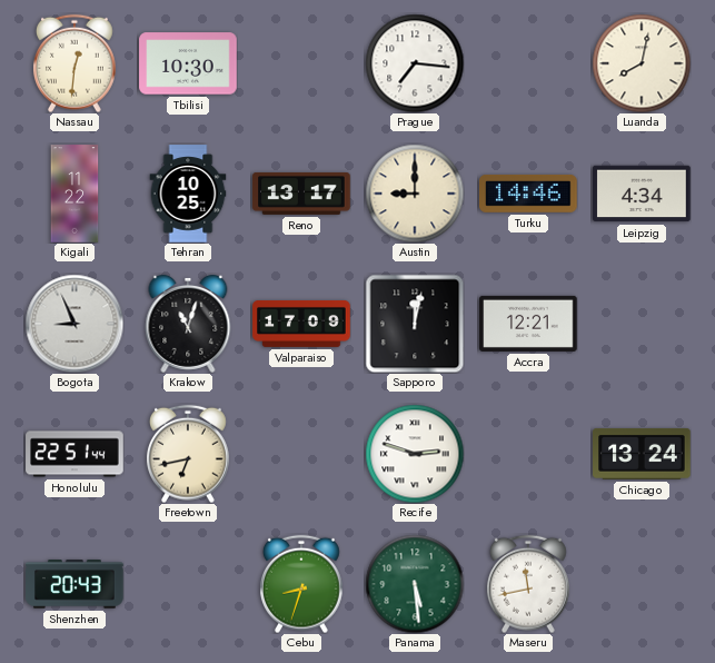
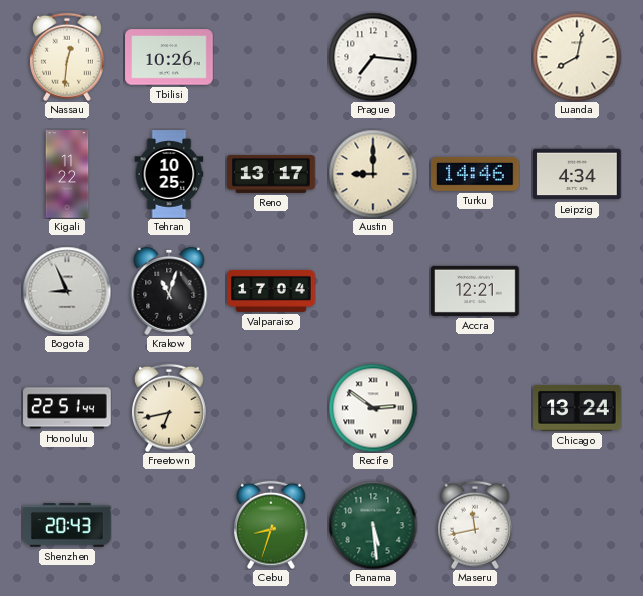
Tbilisi: 10:30 -> 10:26
Valparaiso: 17:09 -> 17:04
Sapporo: 12:02 -> none
Recife: 2:48 -> 2:51
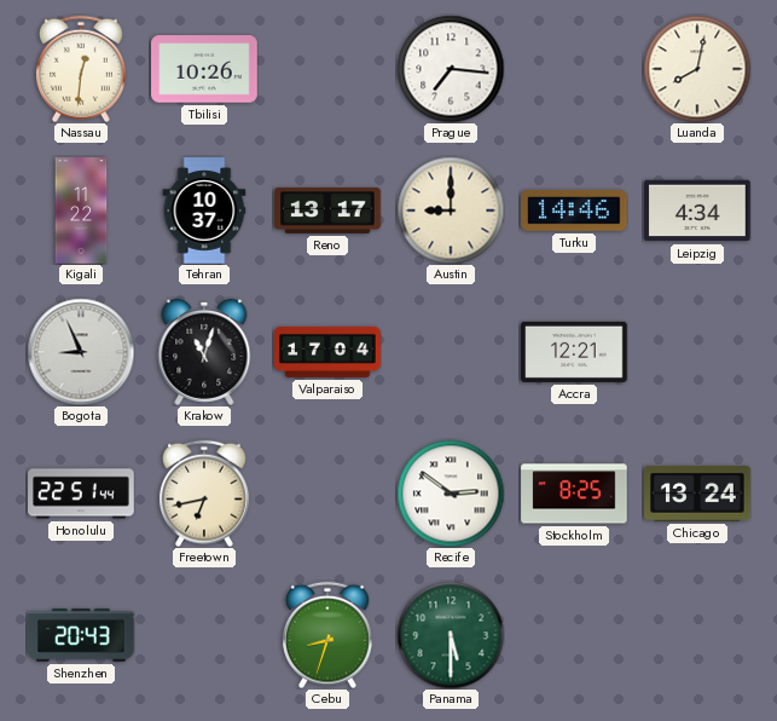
Tehran: 10:25 -> 10:37
Stockholm: none -> 8:25
Panama: 5:29 -> 5:30
Maseru: 11:43 -> none
